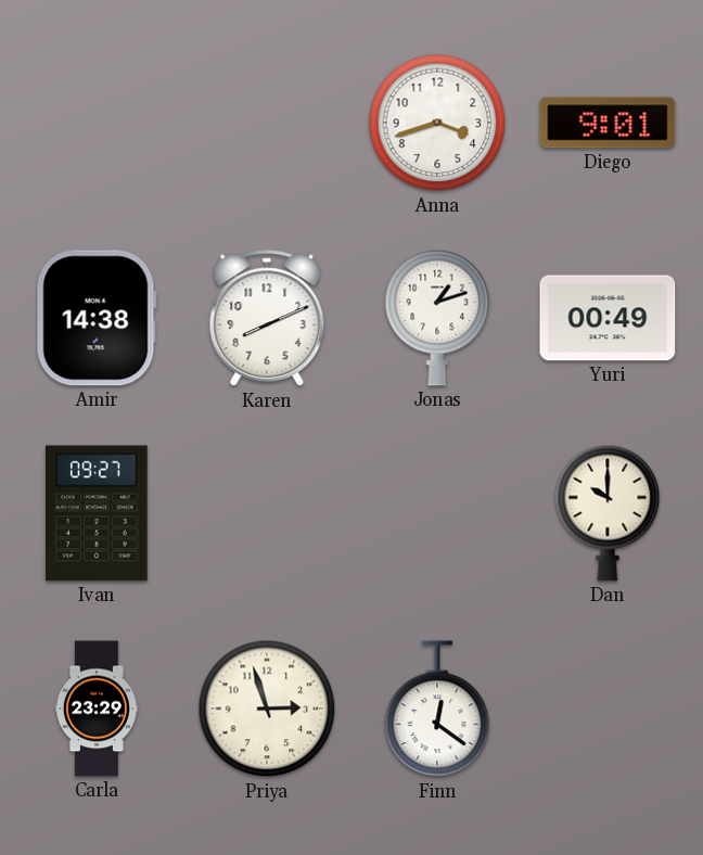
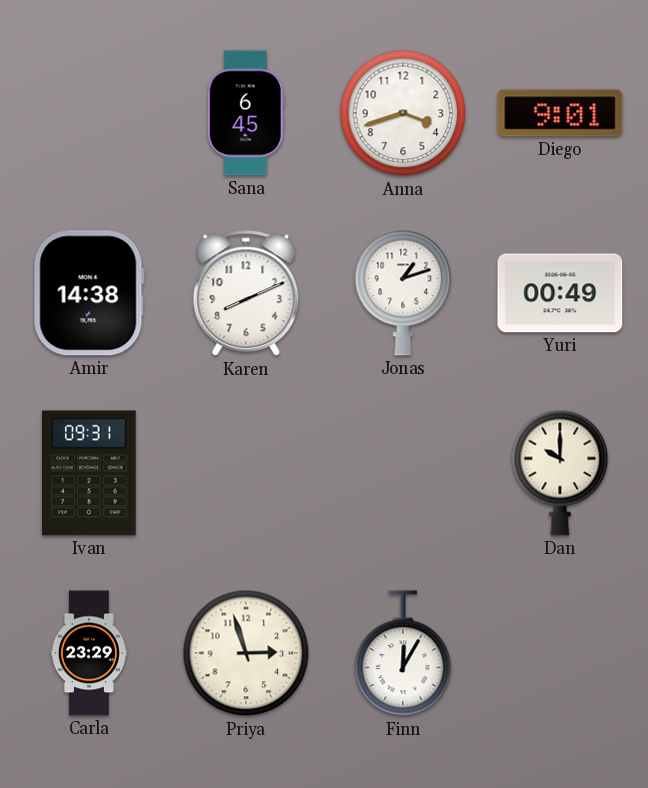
Sana: none -> 6:45
Ivan: 09:27 -> 09:31
Finn: 12:21 -> 12:05
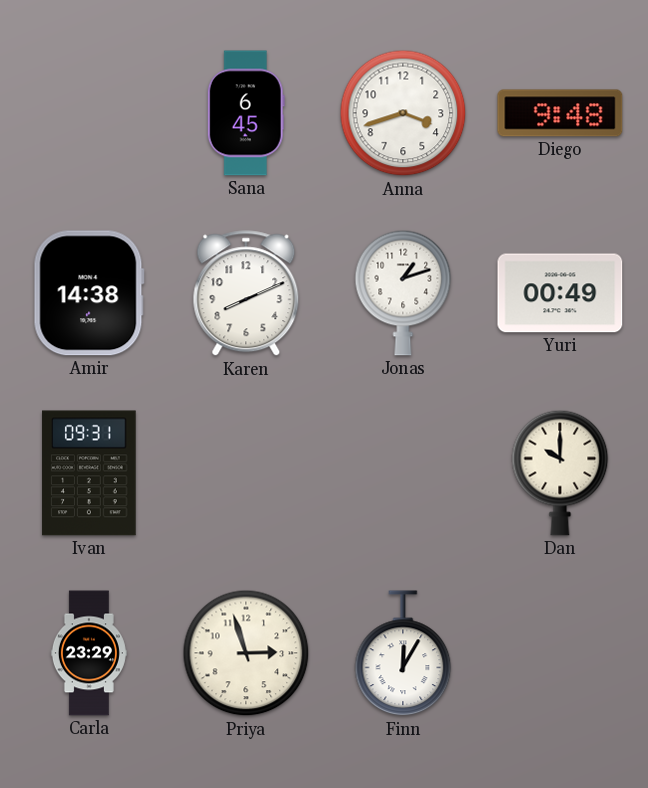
Diego: 9:01 -> 9:48
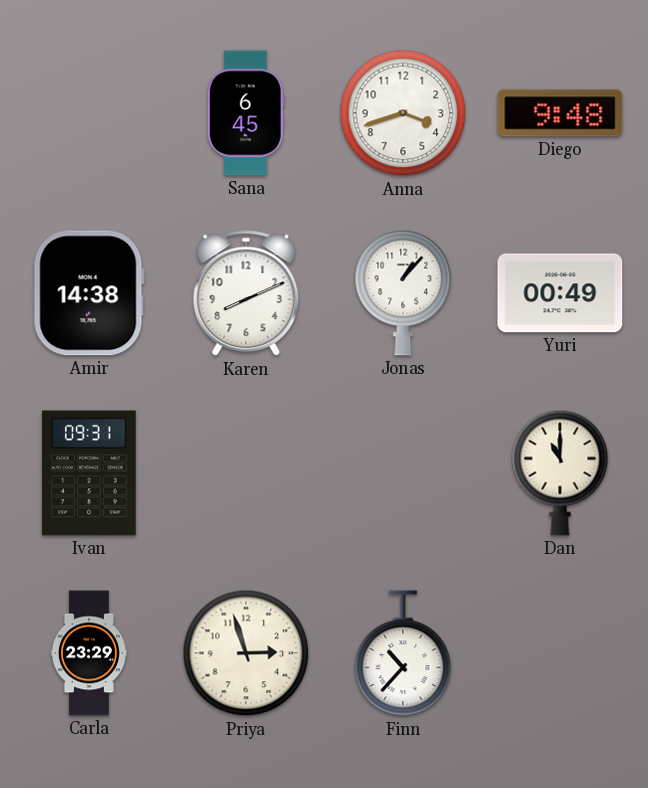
Jonas: 1:12 -> 1:07
Dan: 10:00 -> 11:00
Finn: 12:05 -> 10:37
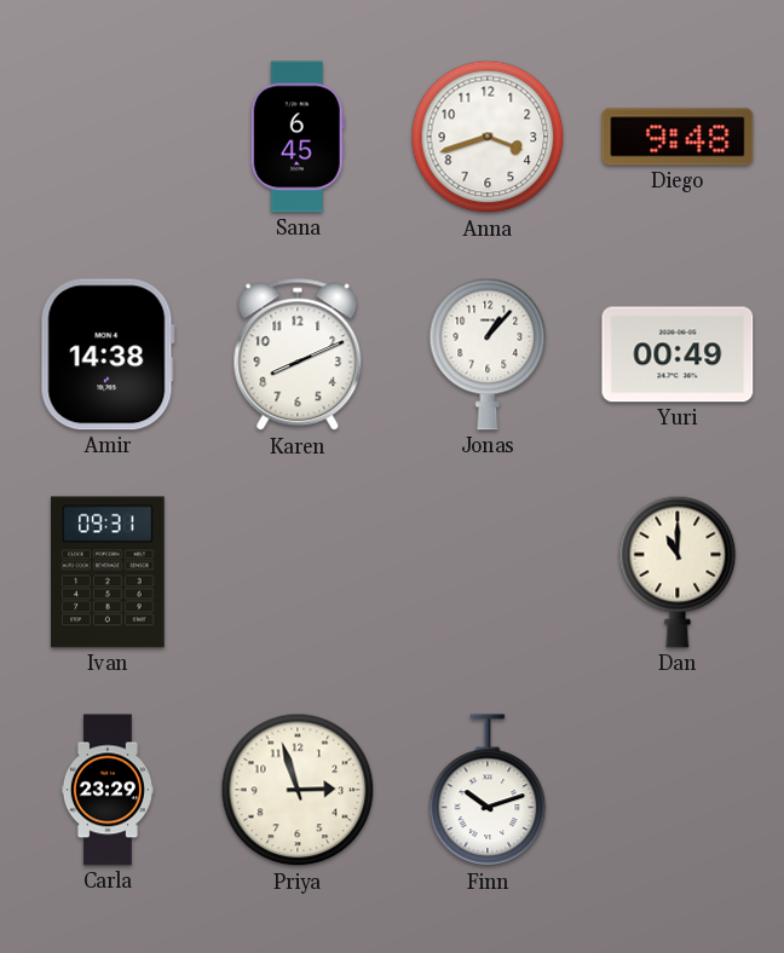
Finn: 10:37 -> 10:12
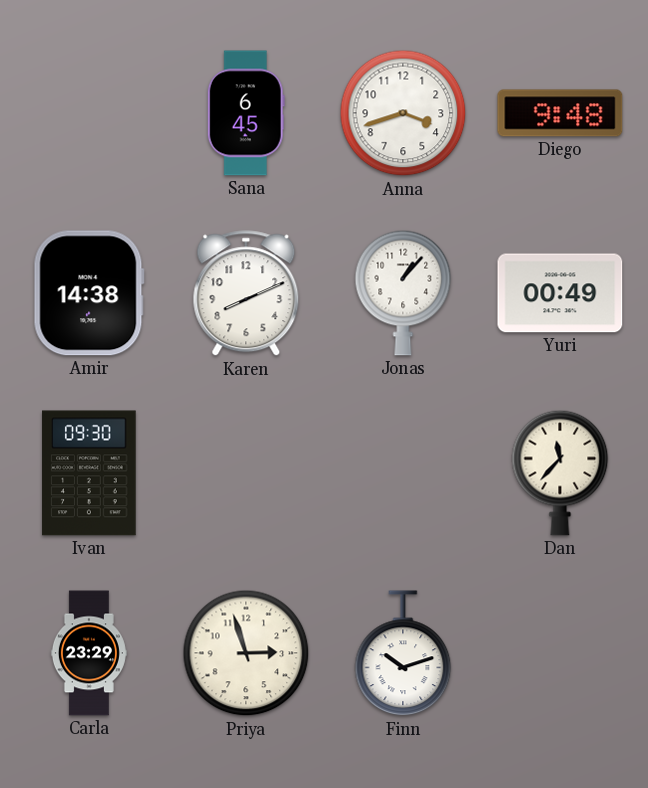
Ivan: 09:31 -> 09:30
Dan: 11:00 -> 11:37
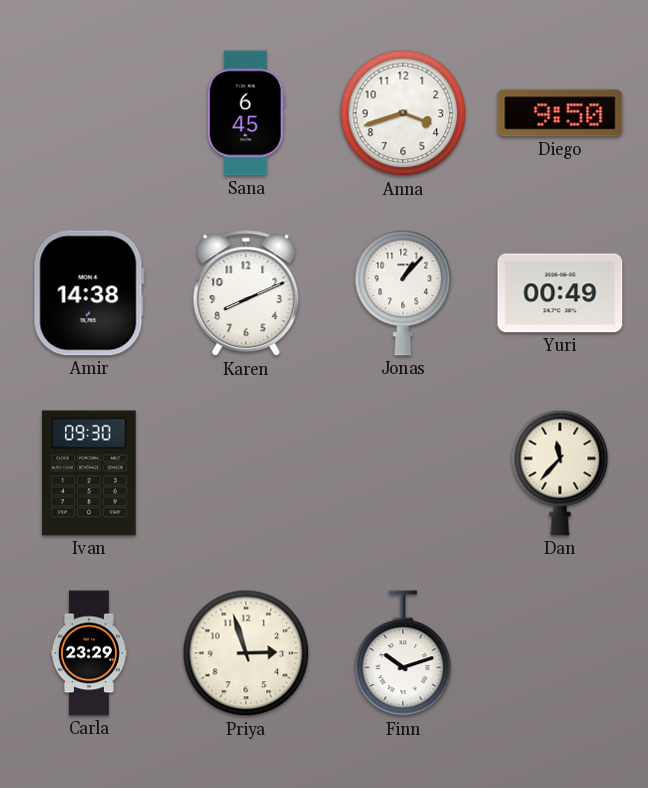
Diego: 9:48 -> 9:50
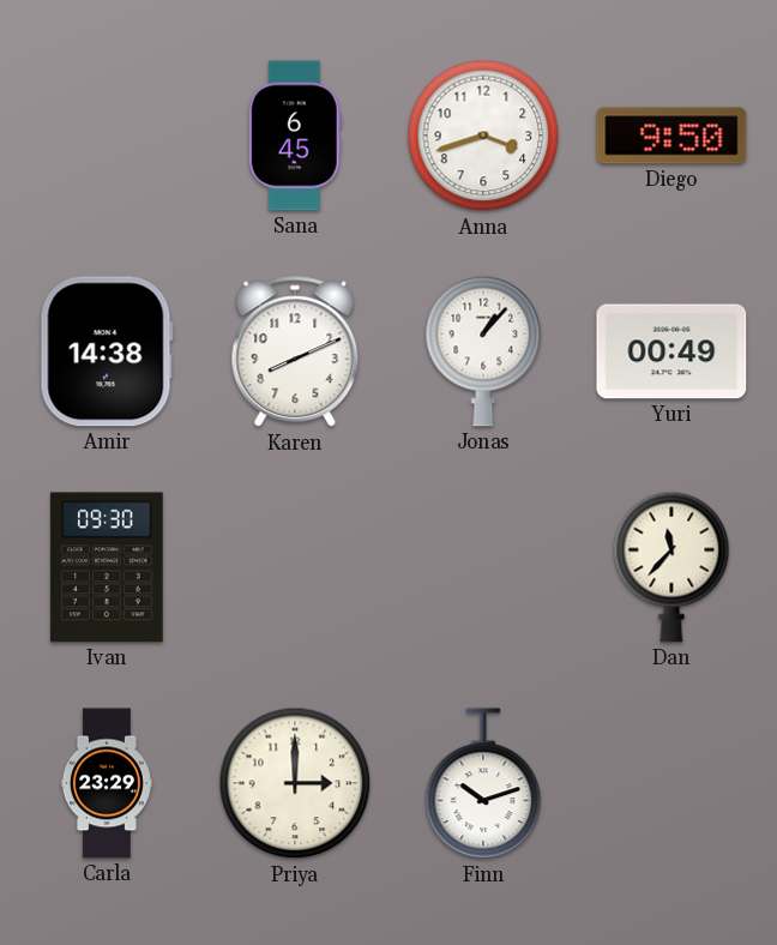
Priya: 2:57 -> 3:00
